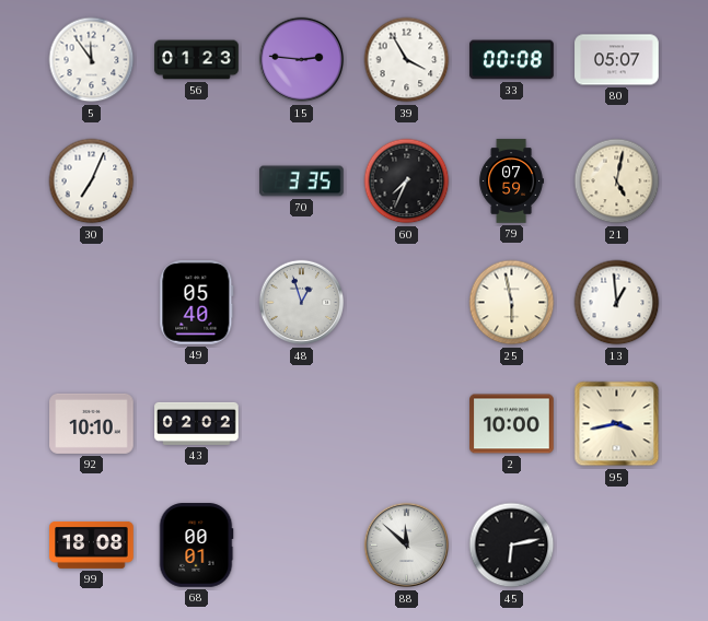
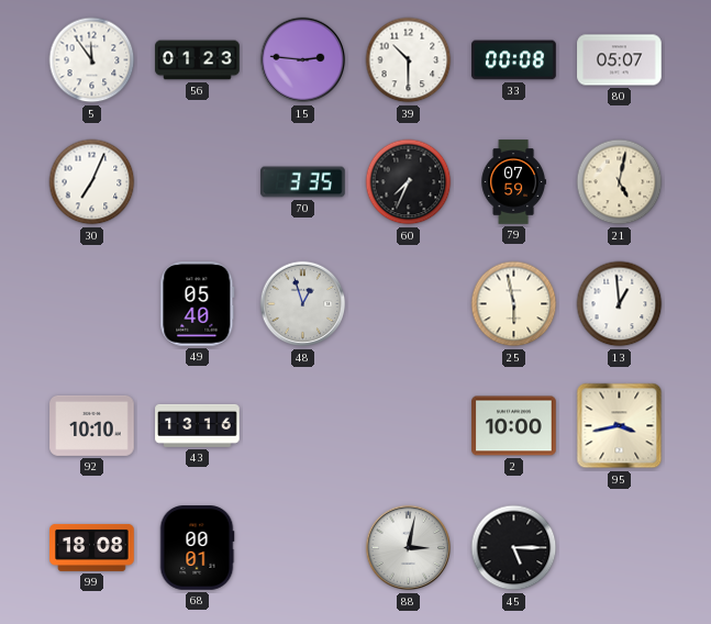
39: 3:55 -> 10:30
43: 02:02 -> 13:16
88: 11:52 -> 3:02
45: 6:13 -> 5:15
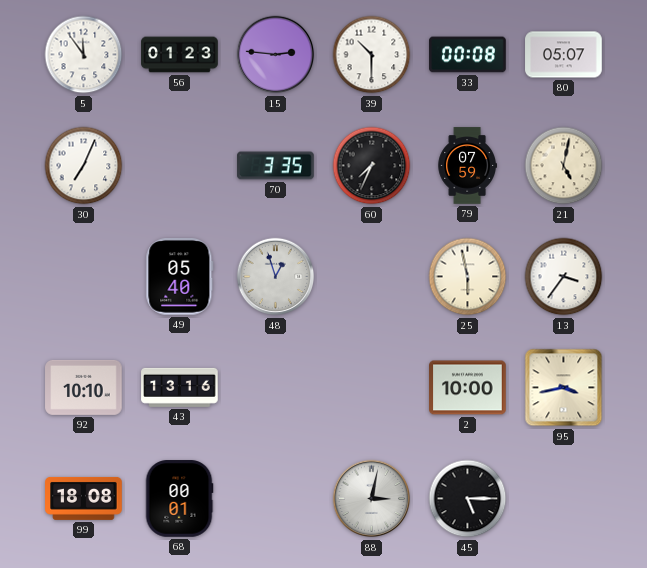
13: 12:59 -> 3:36
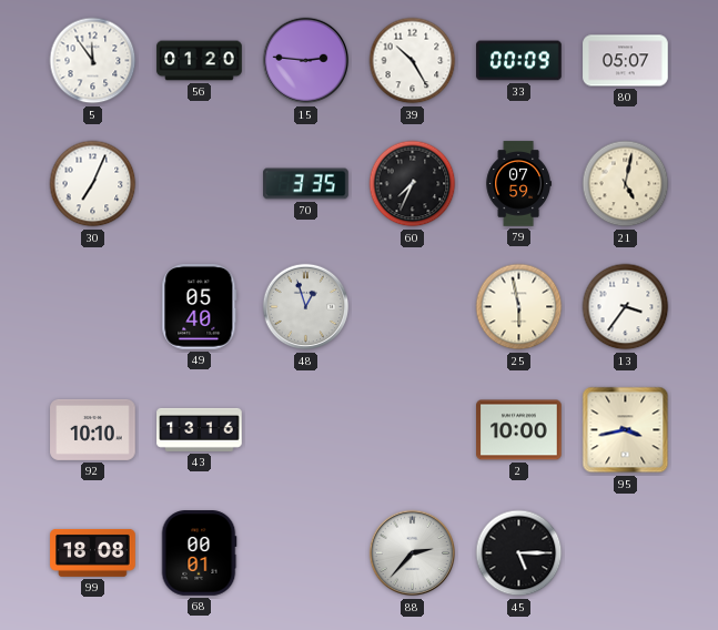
56: 01:23 -> 01:20
39: 10:30 -> 10:25
33: 00:08 -> 00:09
88: 3:02 -> 2:37
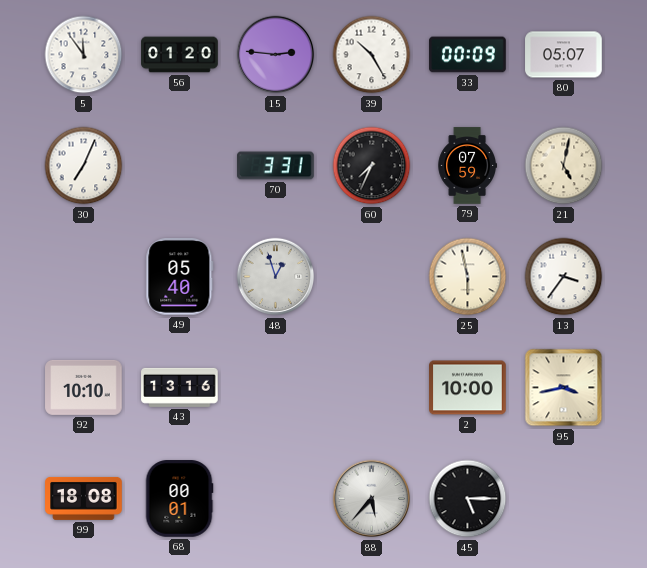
70: 3:35 -> 3:31
88: 2:37 -> 5:37
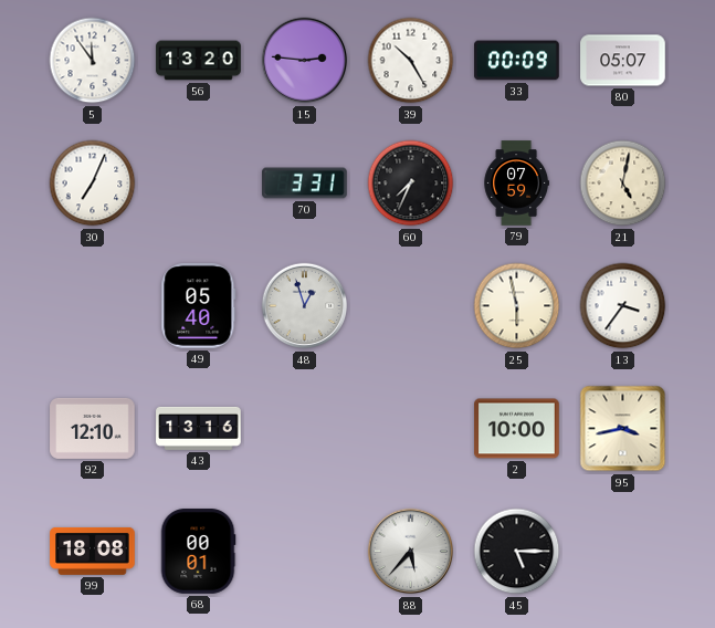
56: 01:20 -> 13:20
92: 10:10 -> 12:10
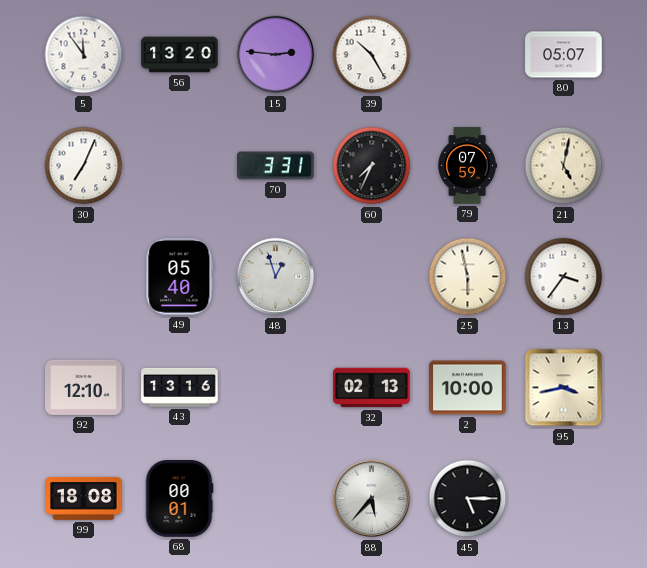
33: 00:09 -> none
32: none -> 02:13
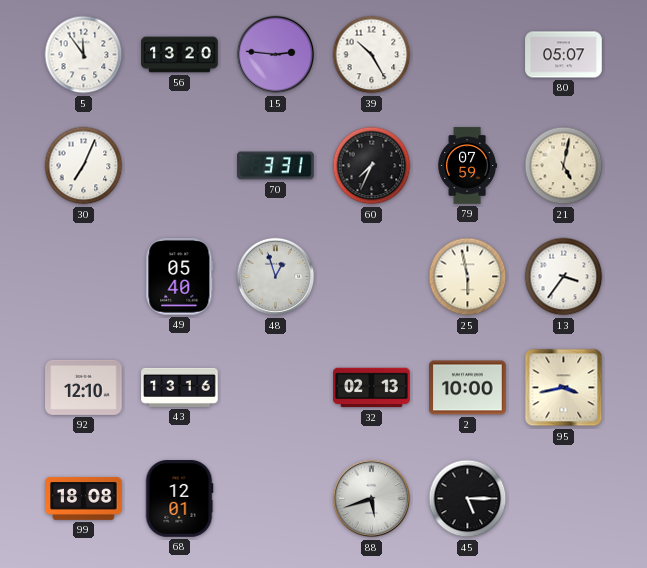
68: 00:01 -> 12:01
88: 5:37 -> 5:42
